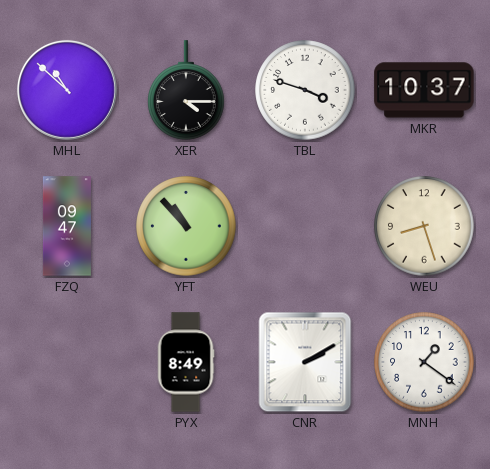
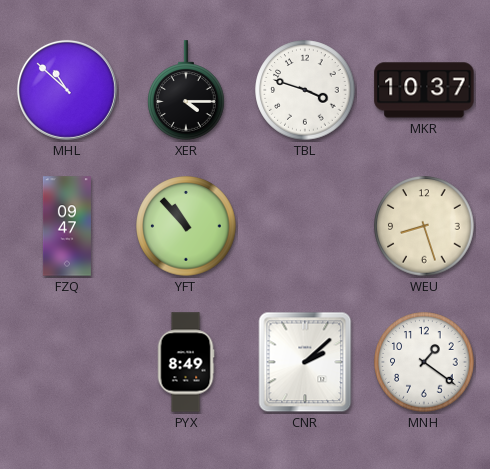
CNR: 2:10 -> 2:08
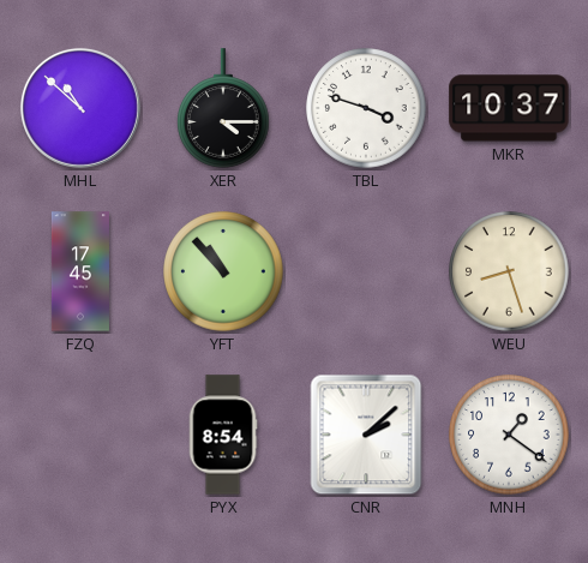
FZQ: 09:47 -> 17:45
PYX: 8:49 -> 8:54
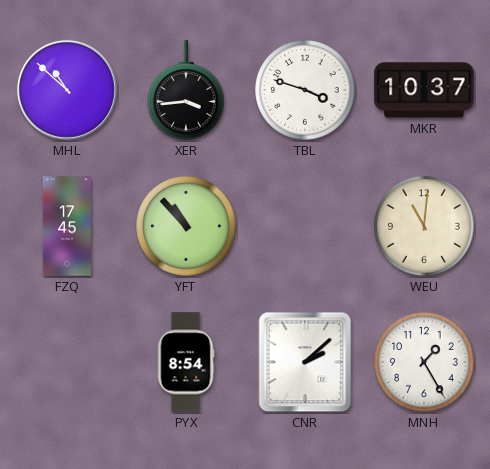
XER: 4:15 -> 3:44
WEU: 8:27 -> 11:01
MNH: 1:21 -> 1:25
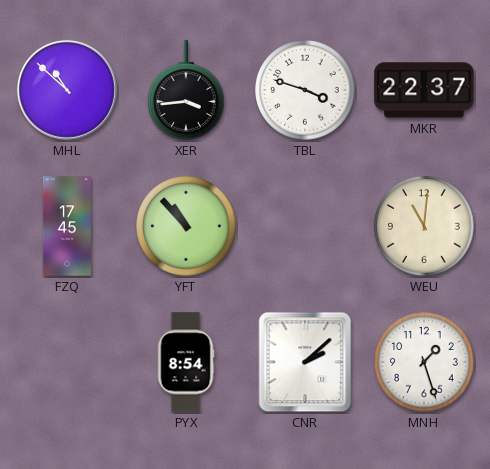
MKR: 10:37 -> 22:37
MNH: 1:25 -> 1:27
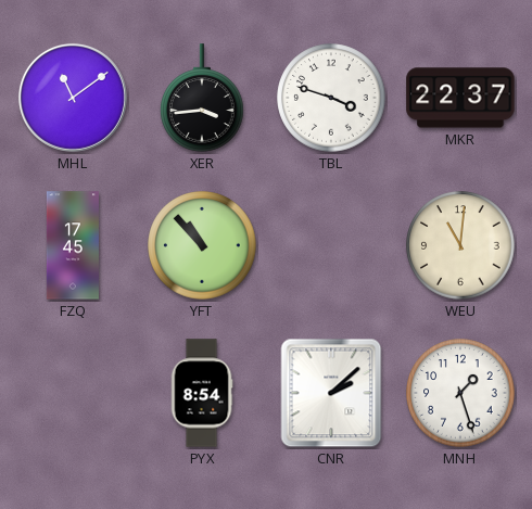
MHL: 10:52 -> 11:09
